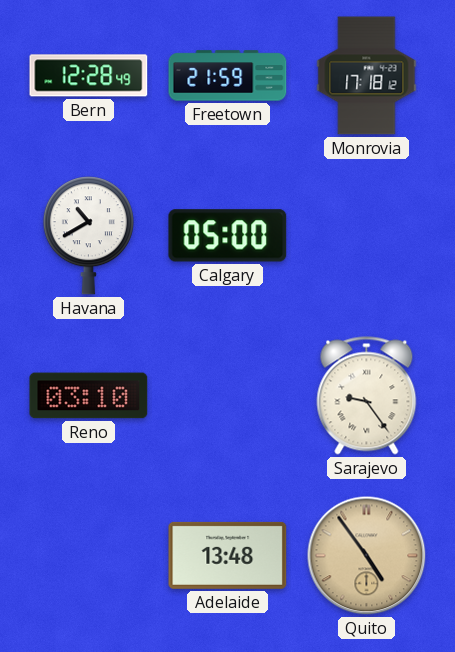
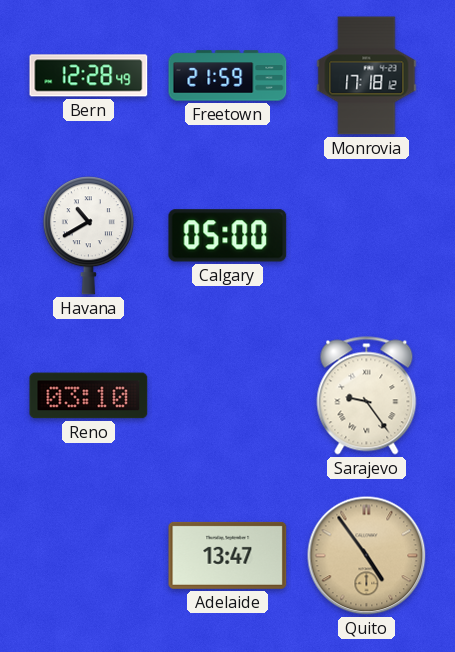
Adelaide: 13:48 -> 13:47
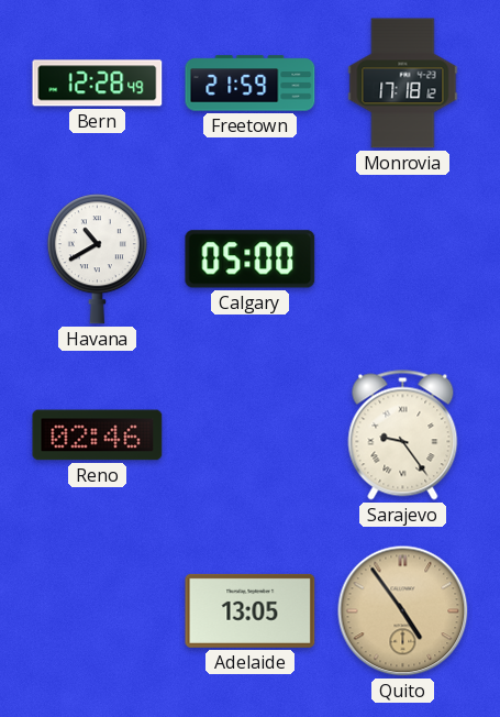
Reno: 03:10 -> 02:46
Adelaide: 13:47 -> 13:05
